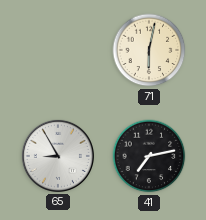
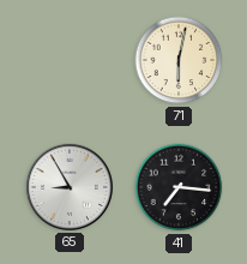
41: 7:13 -> 7:16
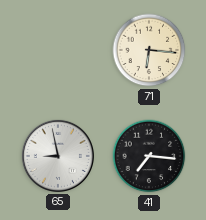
71: 6:02 -> 6:16
65: 8:55 -> 8:58
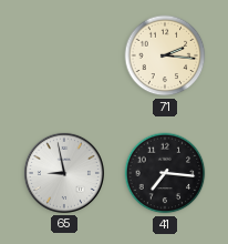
71: 6:16 -> 2:16
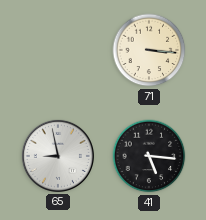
71: 2:16 -> 3:16
41: 7:16 -> 5:16
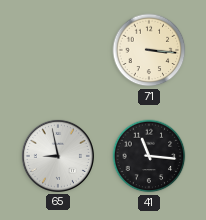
41: 5:16 -> 11:16
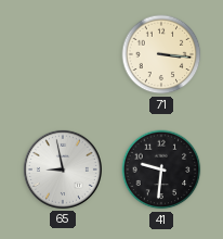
41: 11:16 -> 9:31
